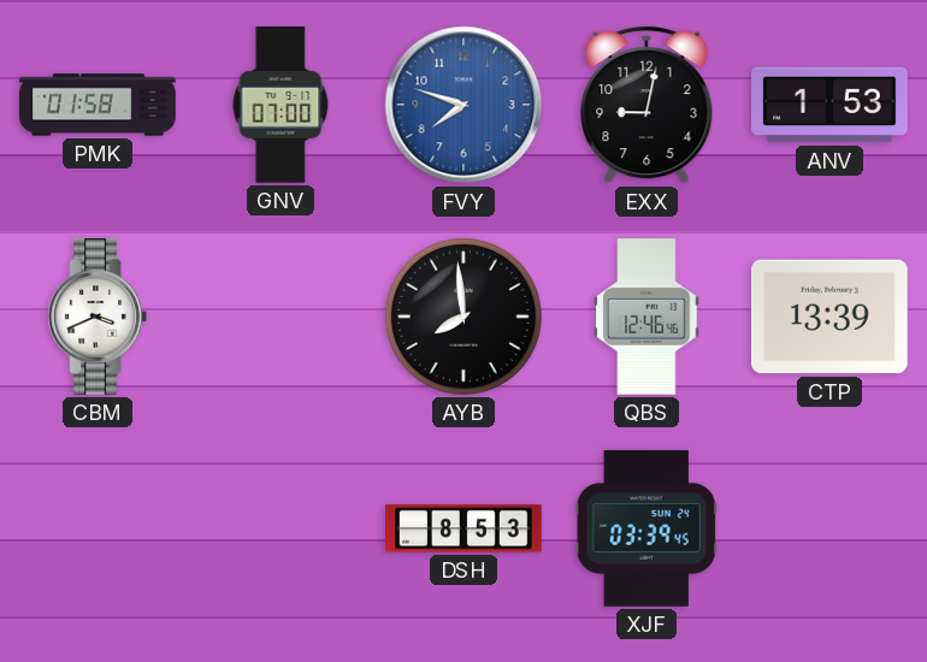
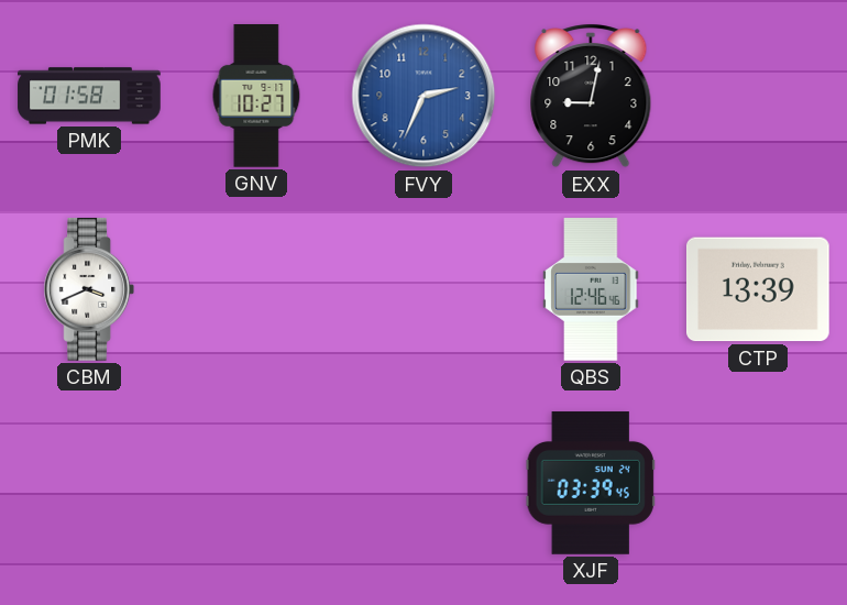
GNV: 07:00 -> 10:27
FVY: 7:48 -> 2:34
ANV: 1:53 -> none
AYB: 7:59 -> none
DSH: 8:53 -> none
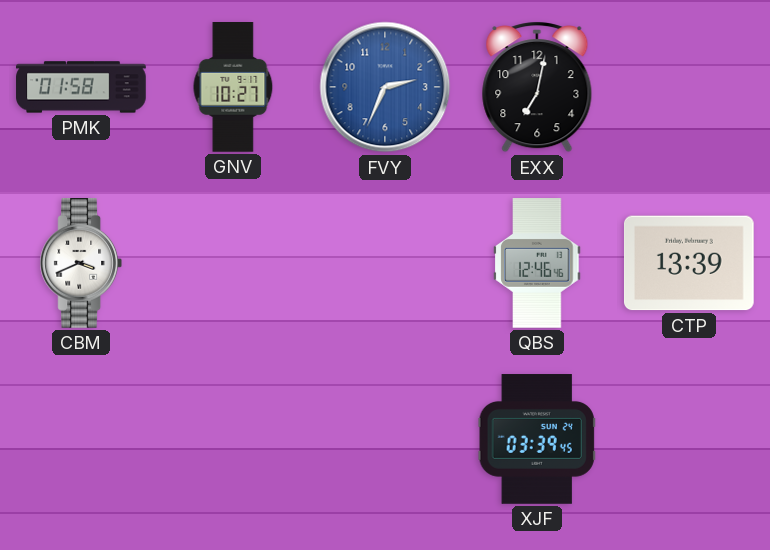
EXX: 9:02 -> 7:02
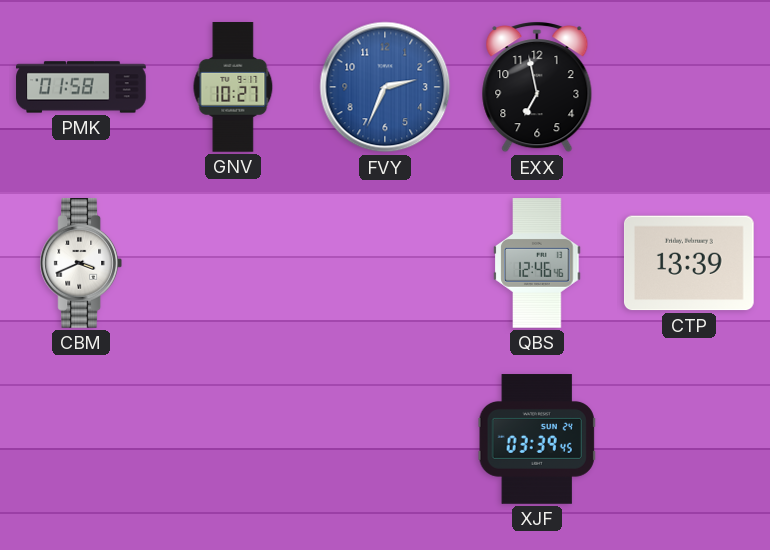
EXX: 7:02 -> 6:58
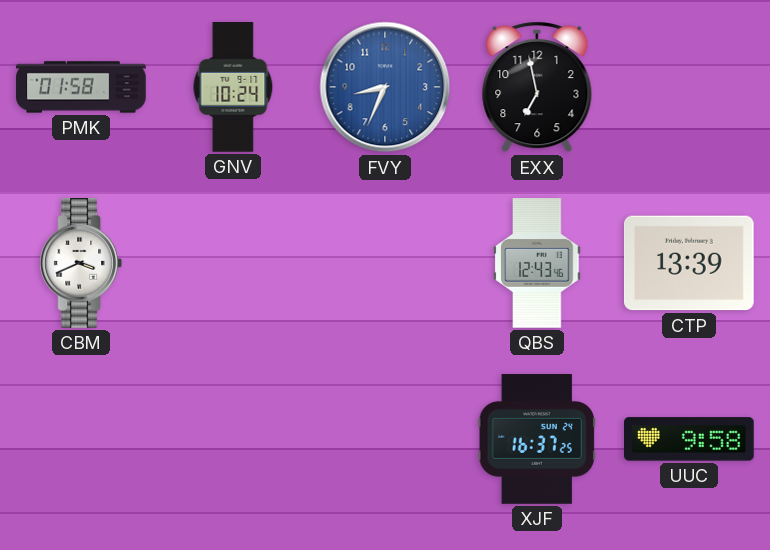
GNV: 10:27 -> 10:24
FVY: 2:34 -> 8:34
QBS: 12:46 -> 12:43
XJF: 03:39 -> 16:37
UUC: none -> 9:58
